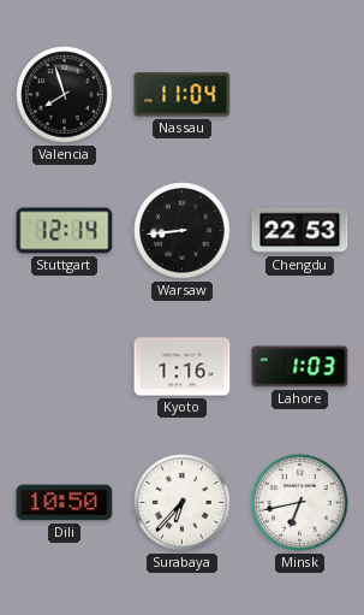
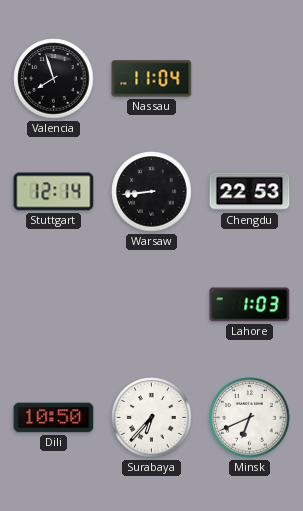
Kyoto: 1:16 -> none
Minsk: 6:43 -> 6:41
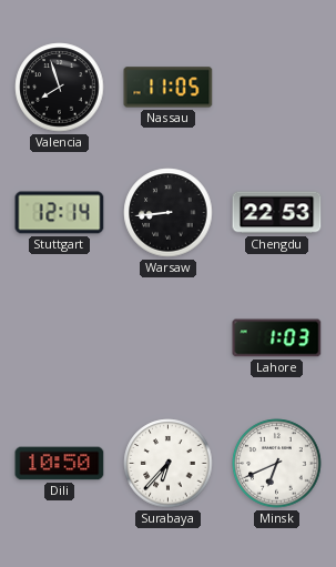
Nassau: 11:04 -> 11:05
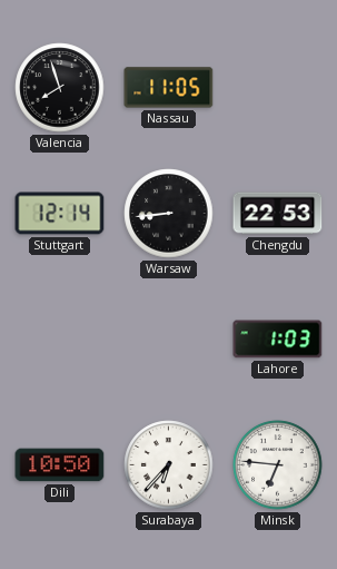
Minsk: 6:41 -> 6:46
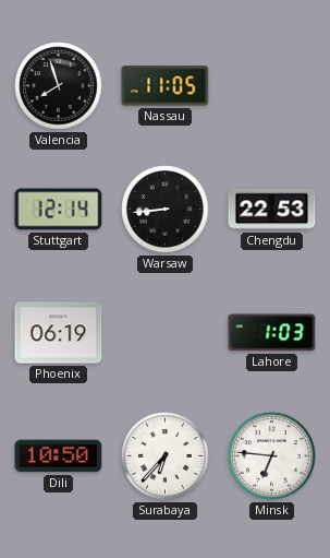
Phoenix: none -> 06:19
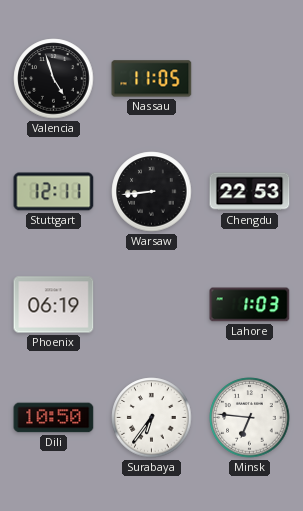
Valencia: 7:57 -> 4:57
Stuttgart: 12:14 -> 12:11
Surabaya: 6:37 -> 6:36
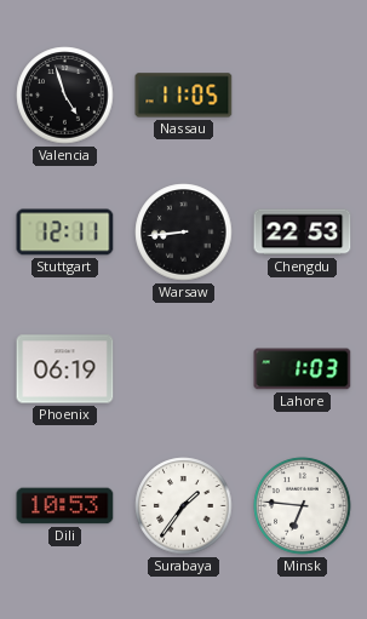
Dili: 10:50 -> 10:53
Surabaya: 6:36 -> 1:36
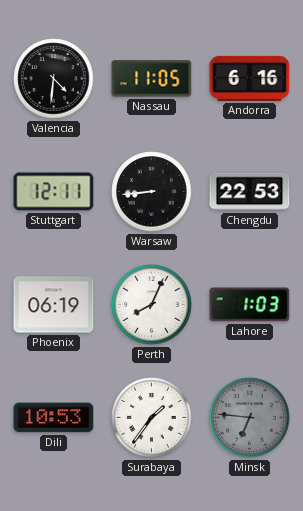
Valencia: 4:57 -> 4:31
Andorra: none -> 6:16
Perth: none -> 8:04
Minsk dial: white -> grey
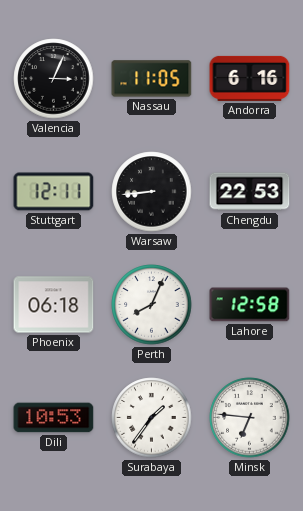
Valencia: 4:31 -> 3:04
Phoenix: 06:19 -> 06:18
Lahore: 1:03 -> 12:58
Minsk dial: grey -> white
